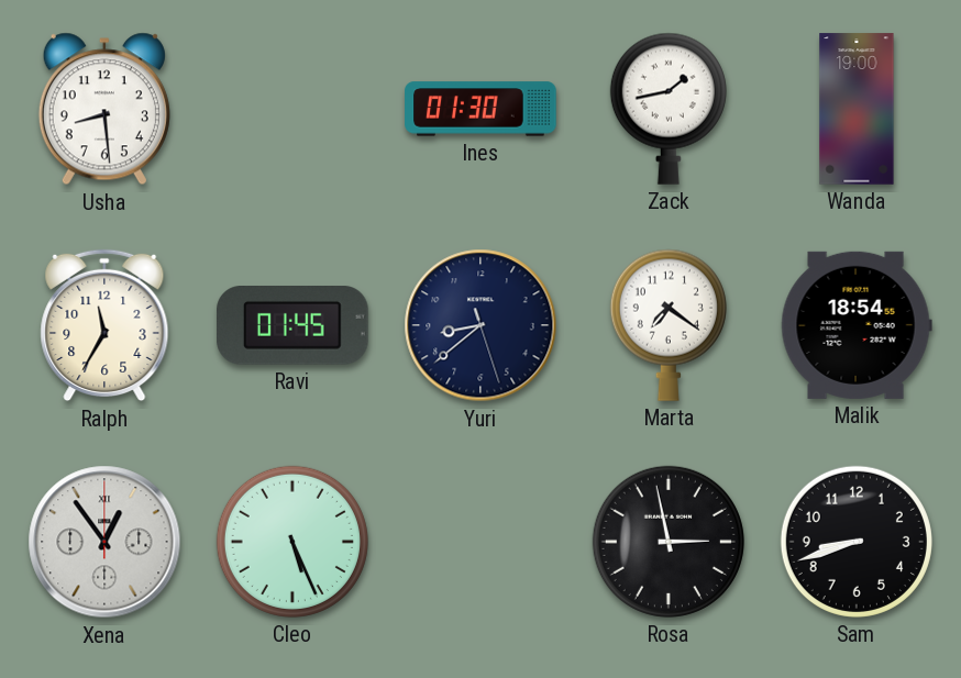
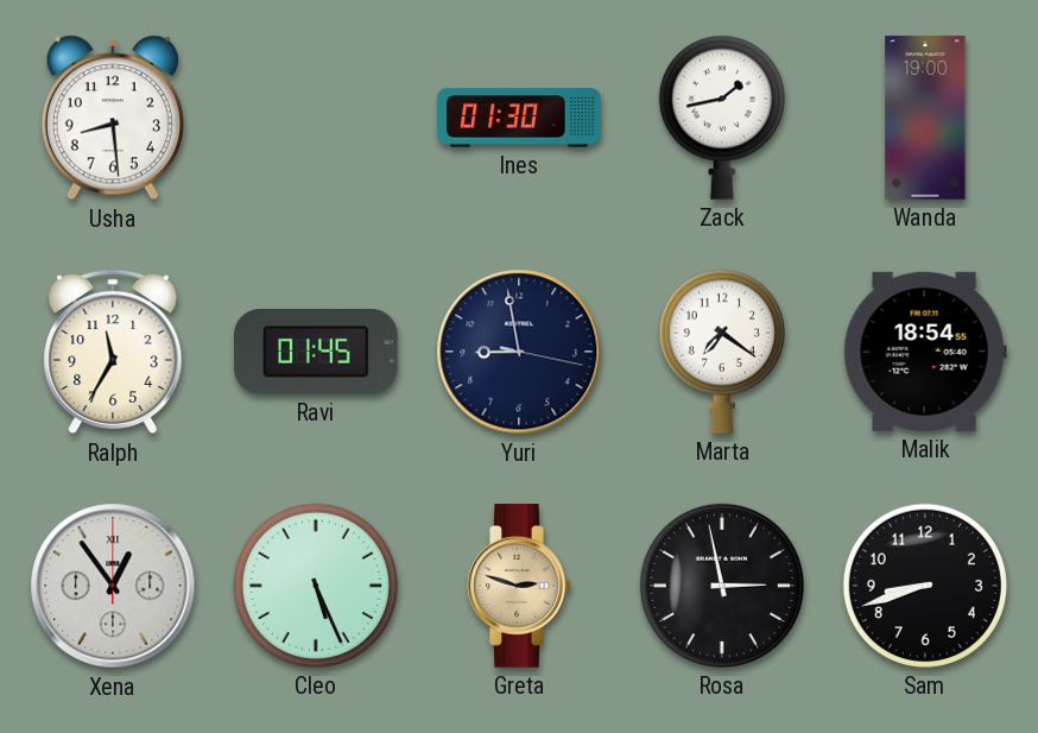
Yuri: 8:38 -> 8:58
Greta: none -> 2:48
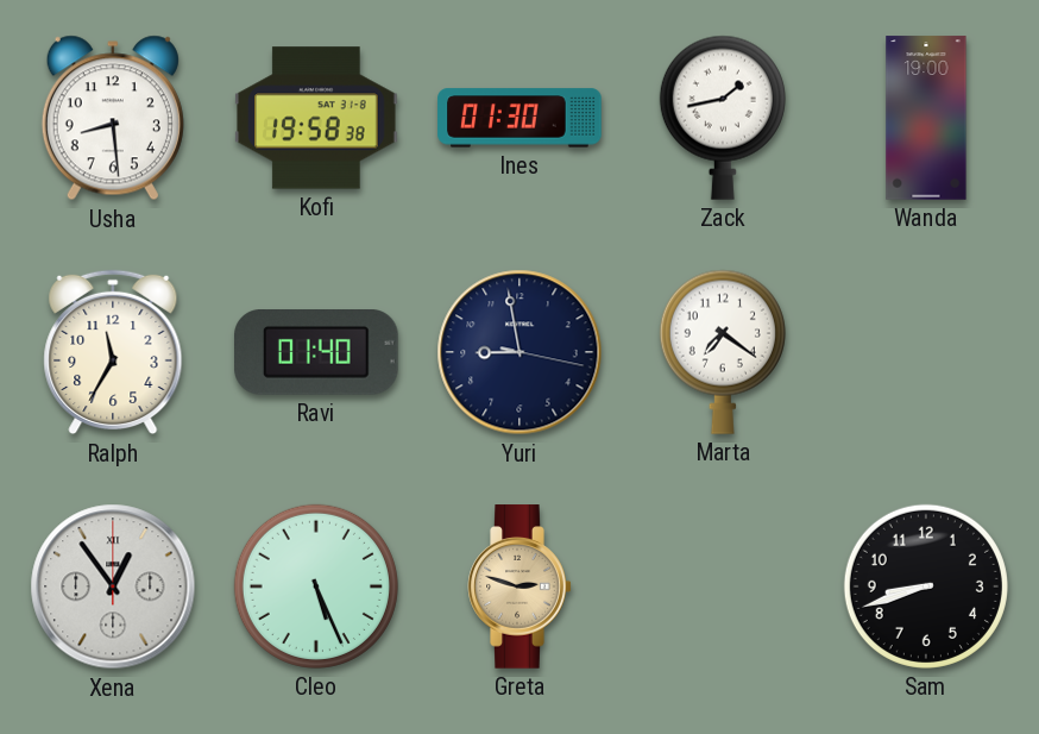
Kofi: none -> 19:58
Ravi: 01:45 -> 01:40
Malik: 18:54 -> none
Rosa: 2:58 -> none
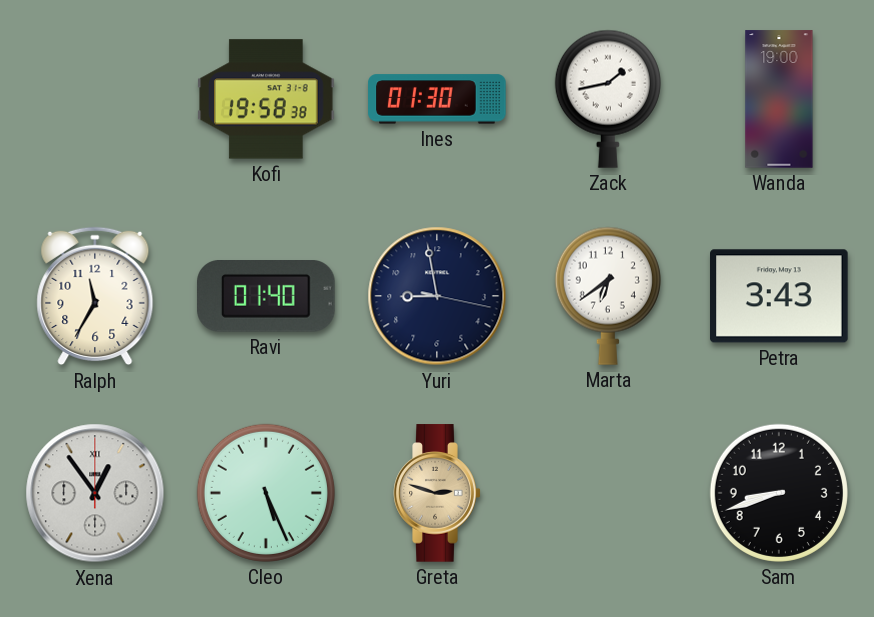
Usha: 8:29 -> none
Marta: 7:21 -> 6:39
Petra: none -> 3:43
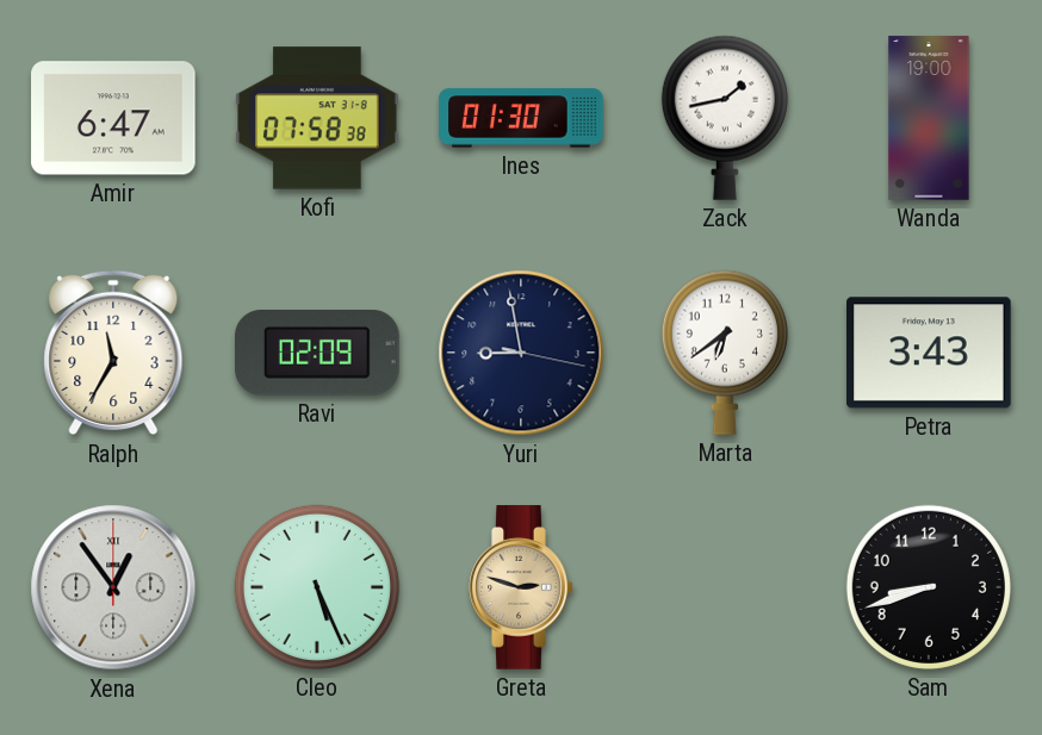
Amir: none -> 6:47
Kofi: 19:58 -> 07:58
Ravi: 01:40 -> 02:09
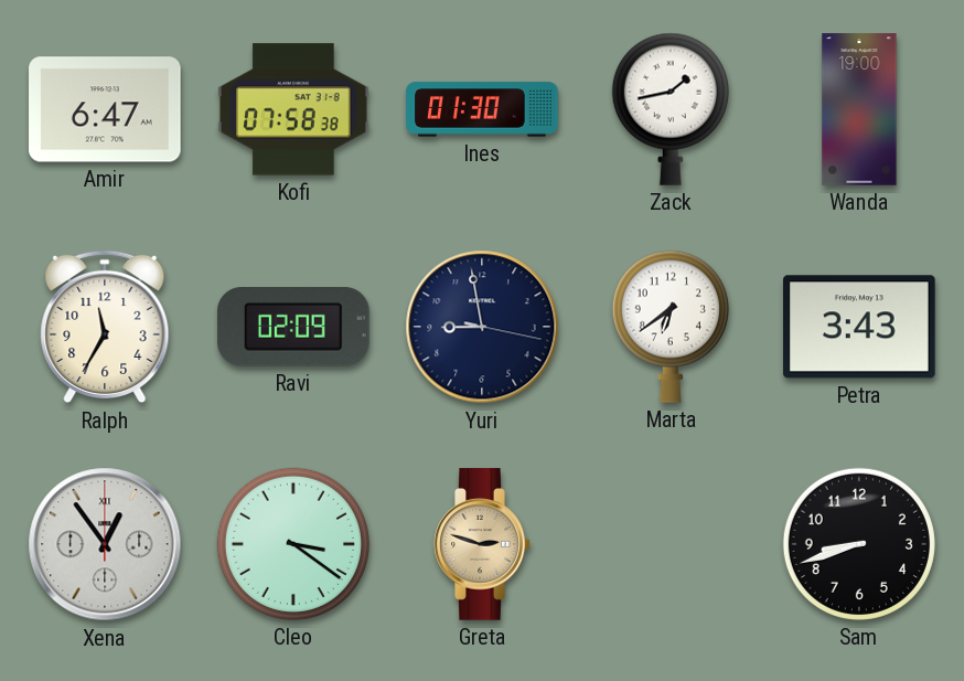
Cleo: 5:26 -> 3:21
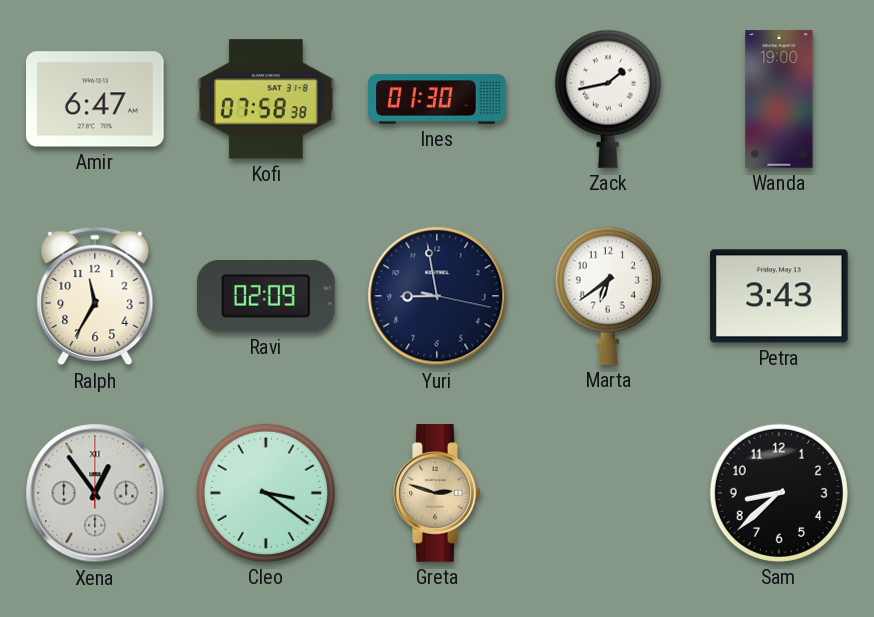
Sam: 8:42 -> 8:38
